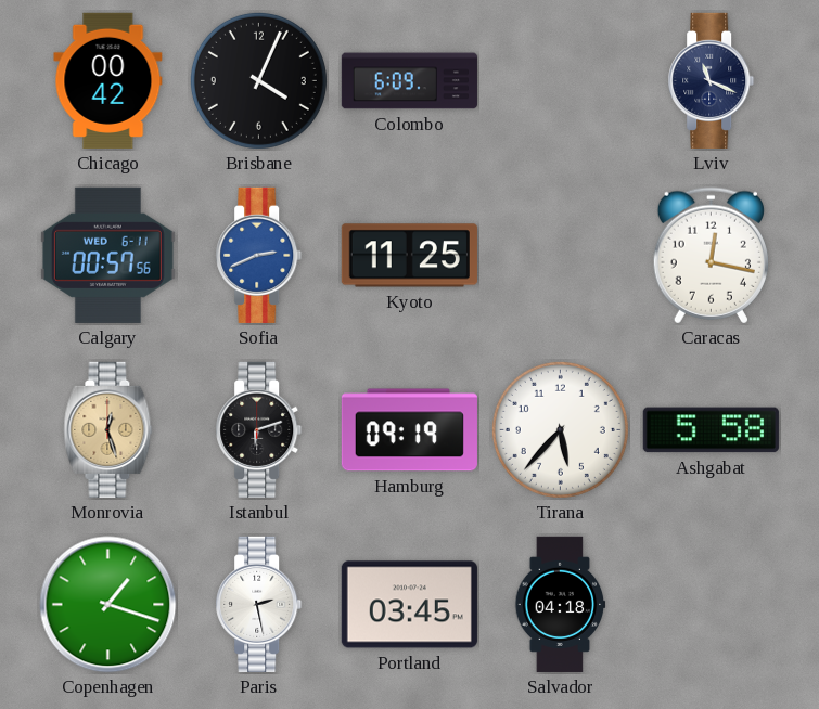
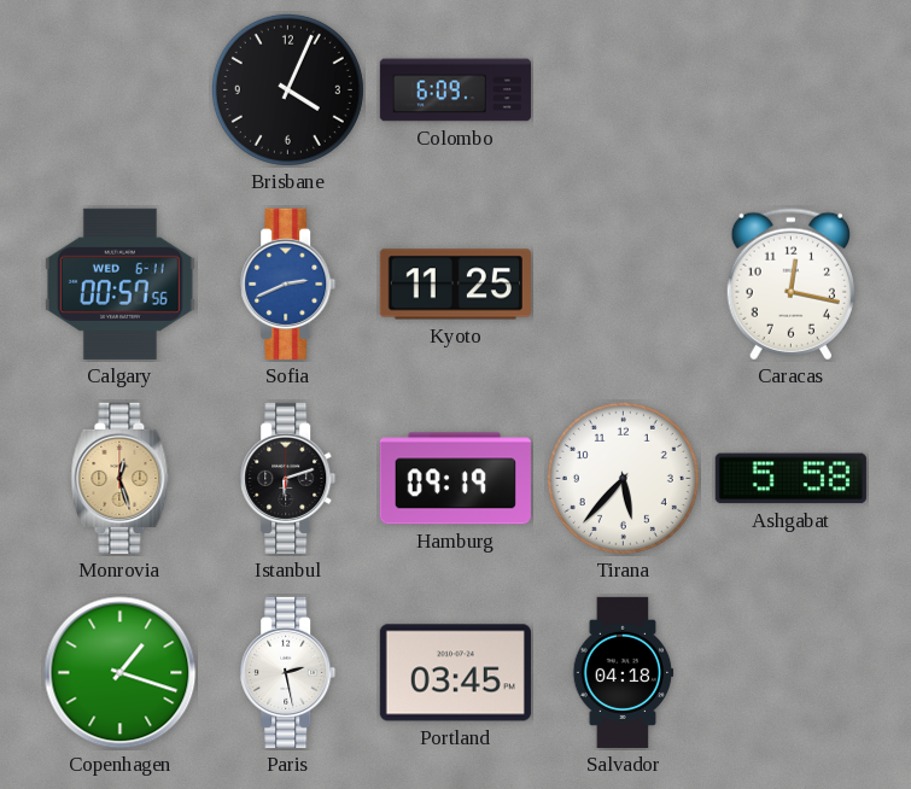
Chicago: 00:42 -> none
Lviv: 11:19 -> none
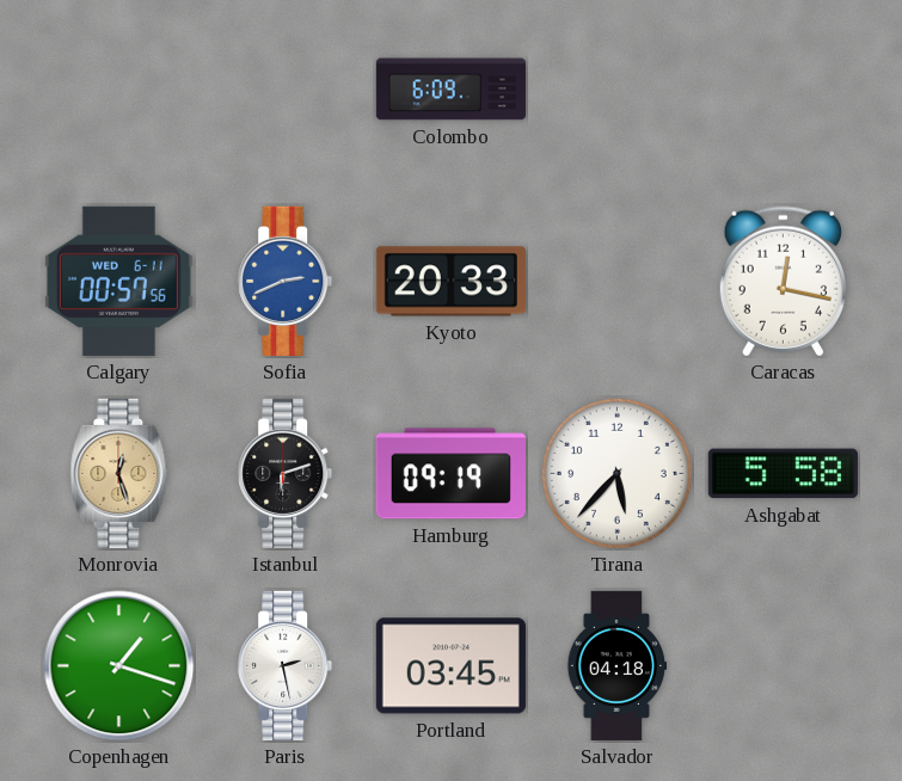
Brisbane: 4:04 -> none
Kyoto: 11:25 -> 20:33
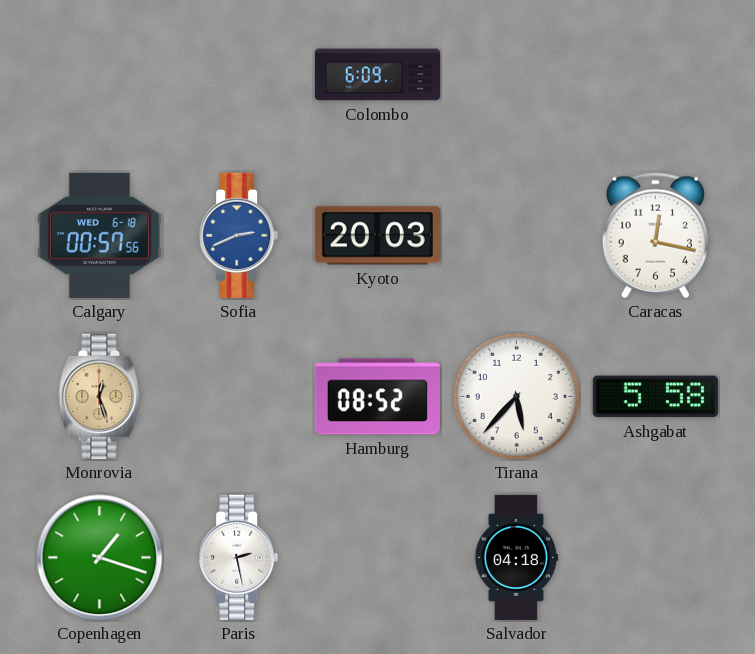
Calgary date: WED 6-11 -> WED 6-18
Kyoto: 20:33 -> 20:03
Istanbul: 6:12 -> none
Hamburg: 09:19 -> 08:52
Portland: 03:45 -> none
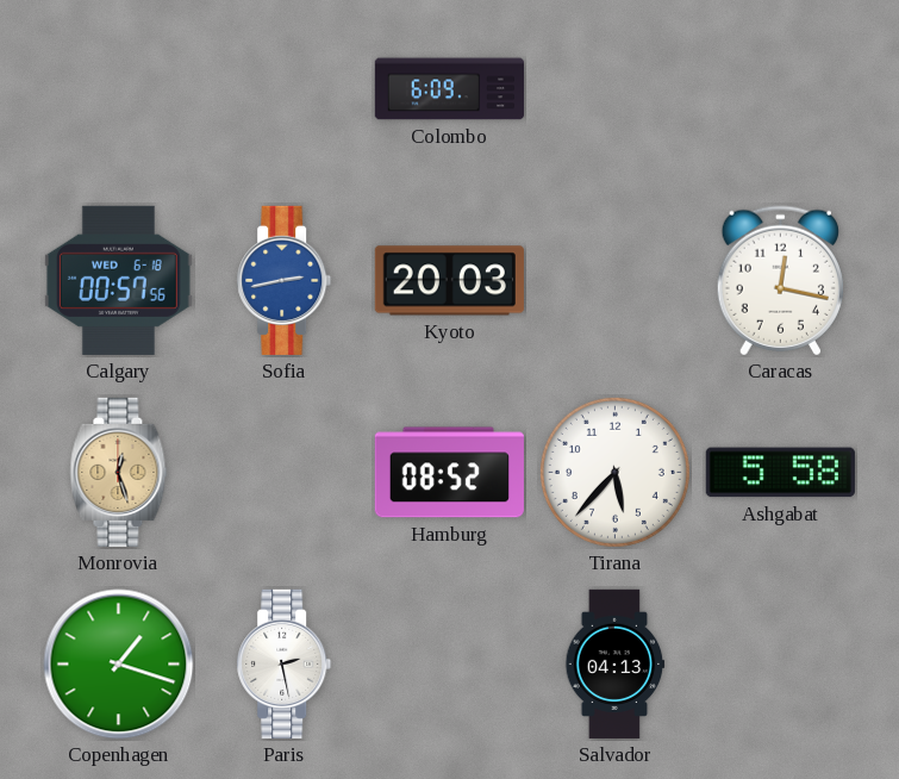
Sofia: 2:41 -> 2:43
Salvador: 04:18 -> 04:13
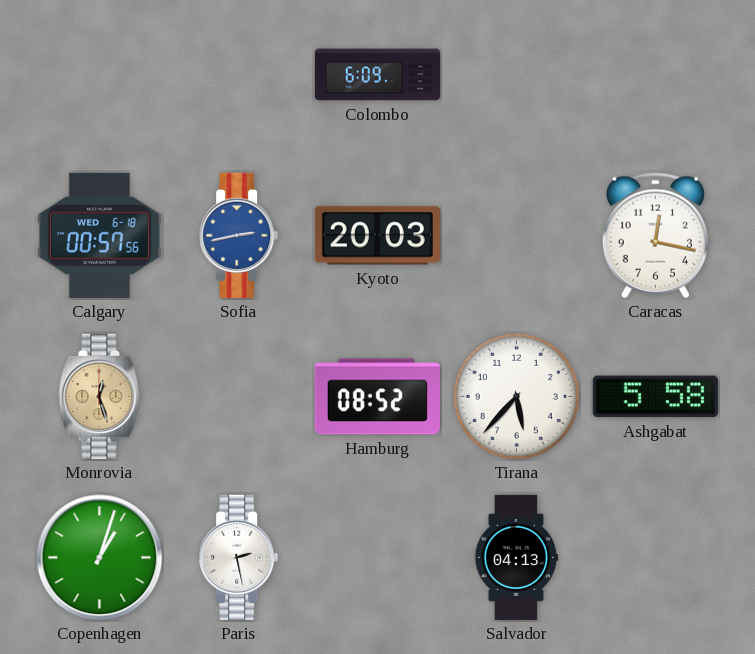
Copenhagen: 1:18 -> 1:03
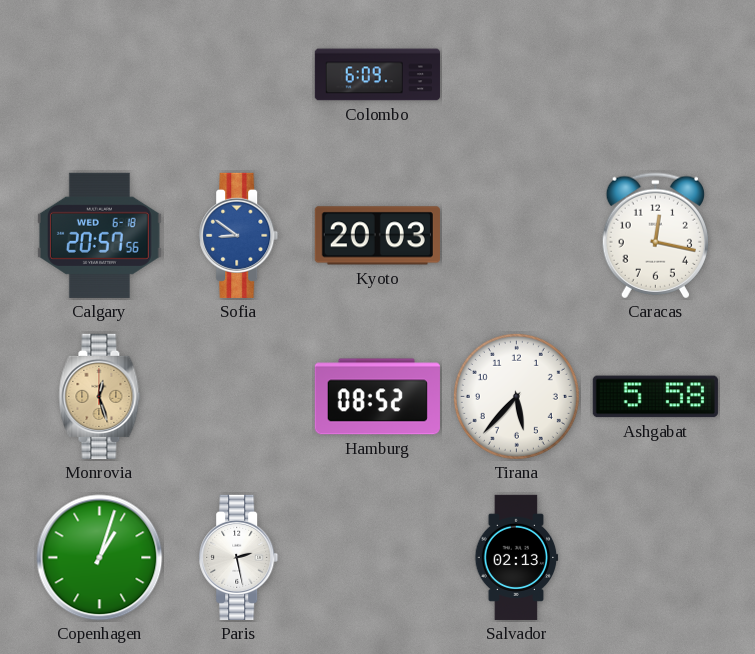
Calgary: 00:57 -> 20:57
Sofia: 2:43 -> 8:51
Salvador: 04:13 -> 02:13
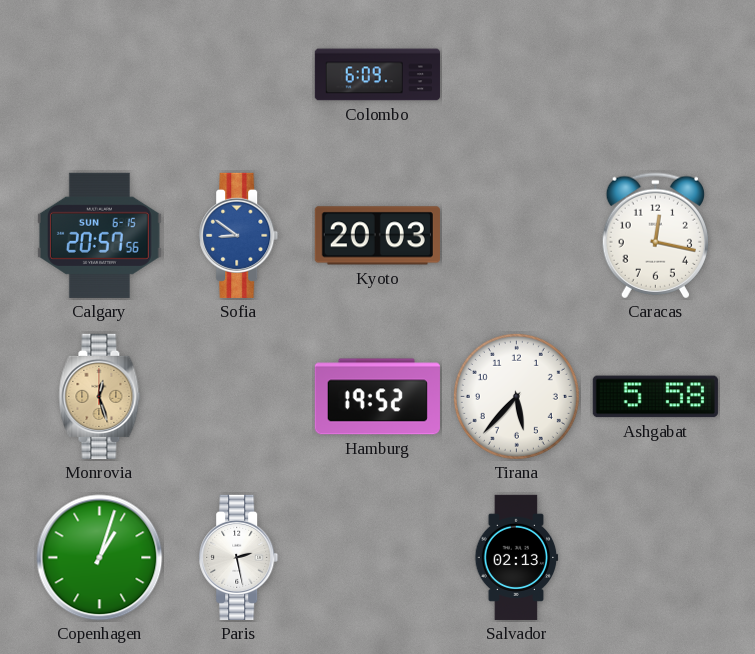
Calgary date: WED 6-18 -> SUN 6-15
Hamburg: 08:52 -> 19:52
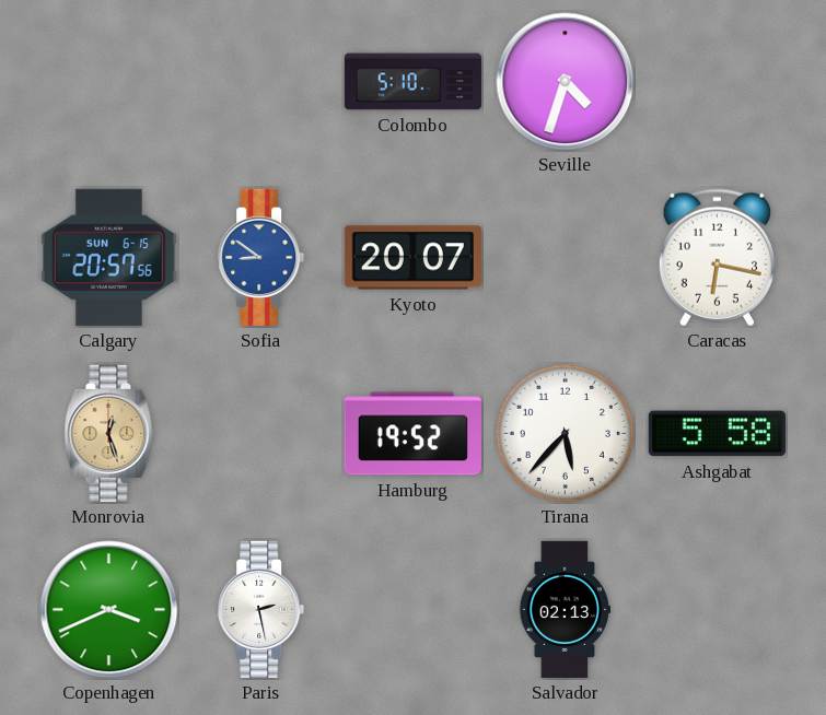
Colombo: 6:09 -> 5:10
Seville: none -> 4:33
Kyoto: 20:03 -> 20:07
Caracas: 12:17 -> 6:17
Copenhagen: 1:03 -> 3:41
